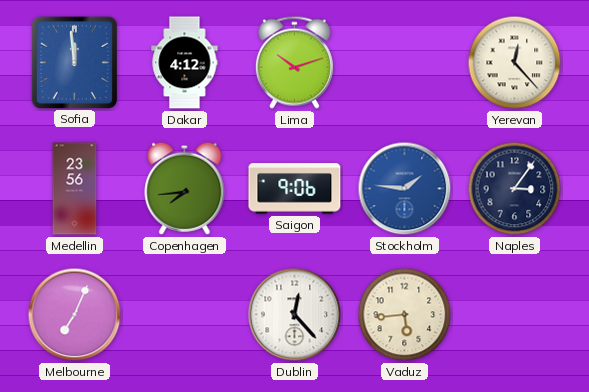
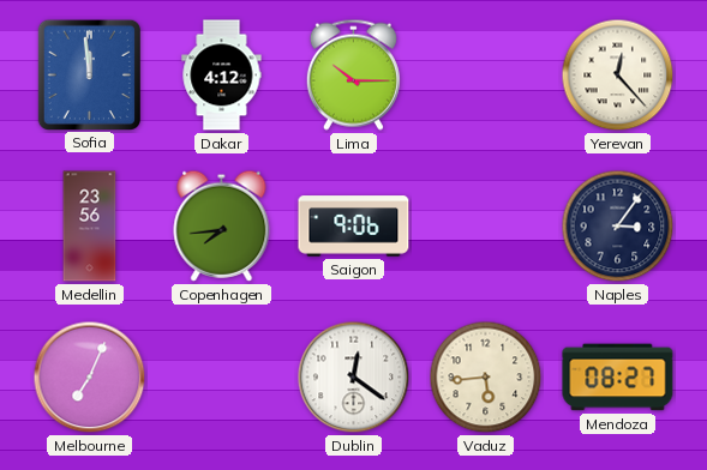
Lima: 10:12 -> 10:15
Stockholm: 1:46 -> none
Dublin: 12:23 -> 12:21
Mendoza: none -> 08:27
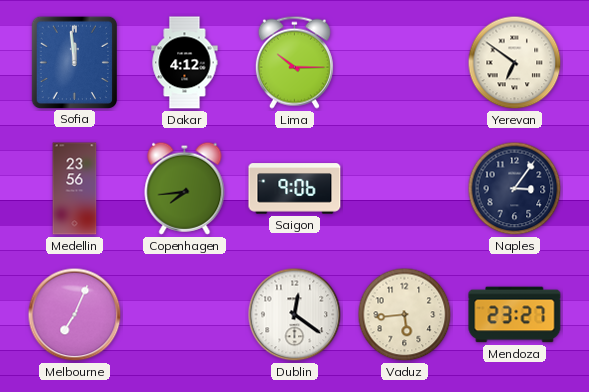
Yerevan: 12:23 -> 6:51
Mendoza: 08:27 -> 23:27
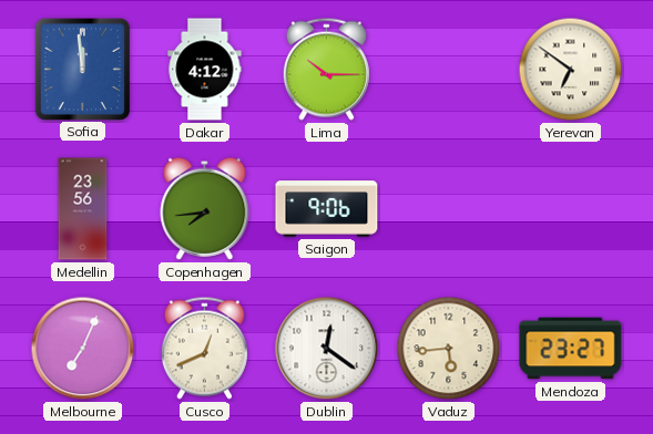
Naples: 3:06 -> none
Cusco: none -> 12:41
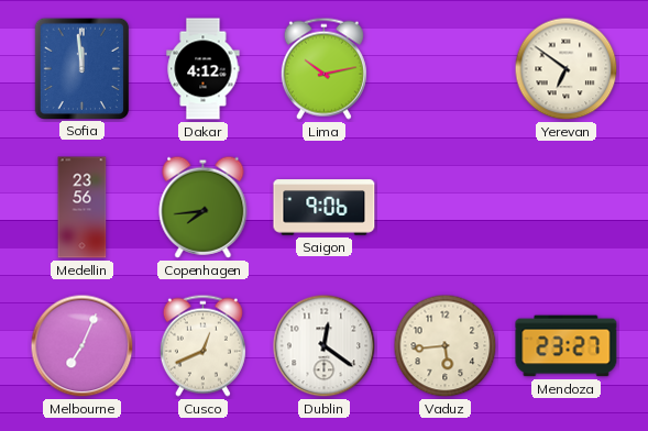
Lima: 10:15 -> 10:13
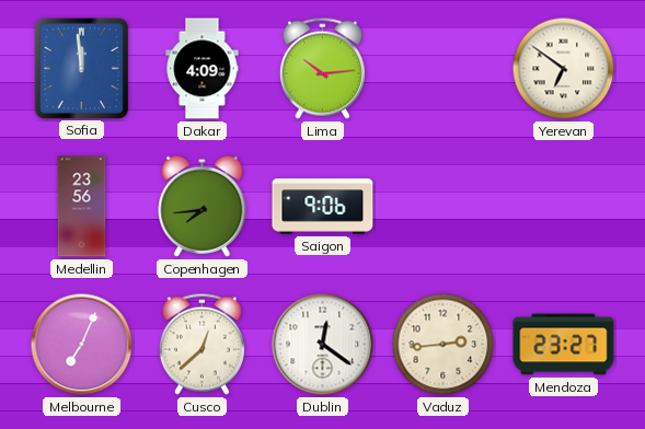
Dakar: 4:12 -> 4:09
Lima: 10:13 -> 10:14
Cusco: 12:41 -> 12:38
Vaduz: 5:44 -> 2:44
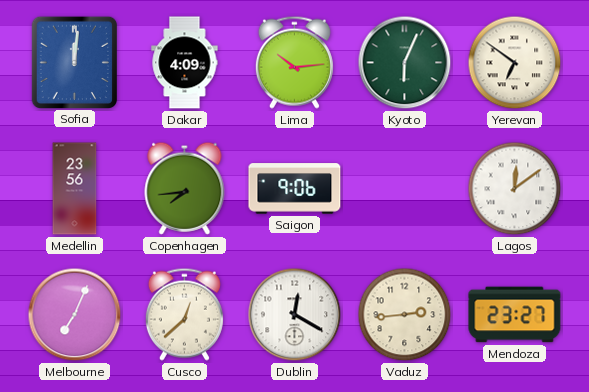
Sofia: 11:59 -> 12:01
Kyoto: none -> 6:04
Lagos: none -> 12:09
Dublin: 12:21 -> 12:20
